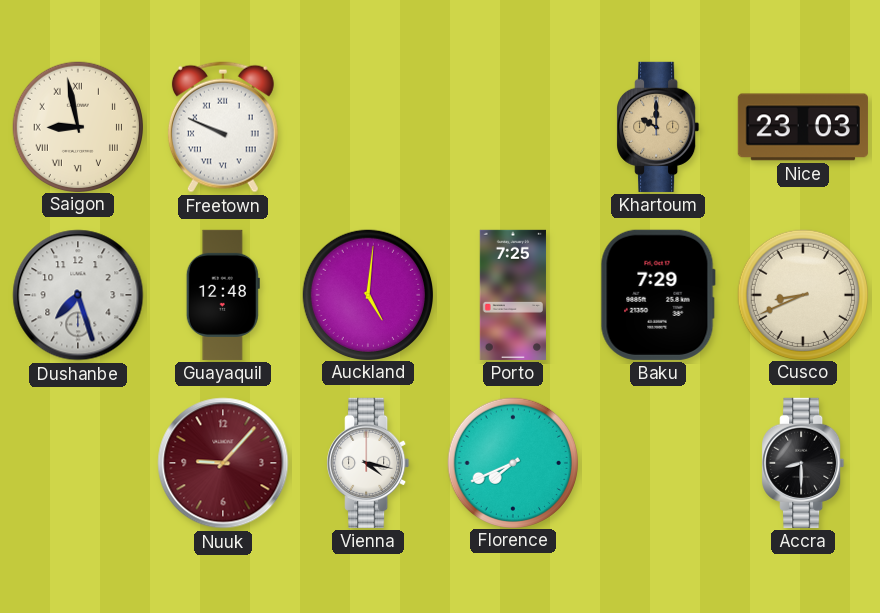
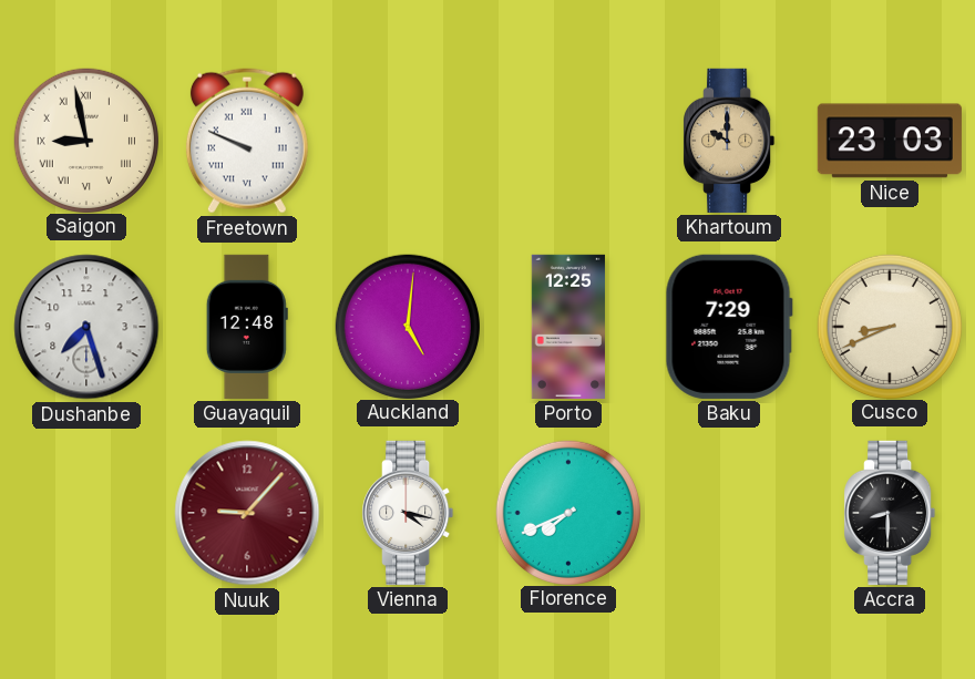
Porto: 7:25 -> 12:25
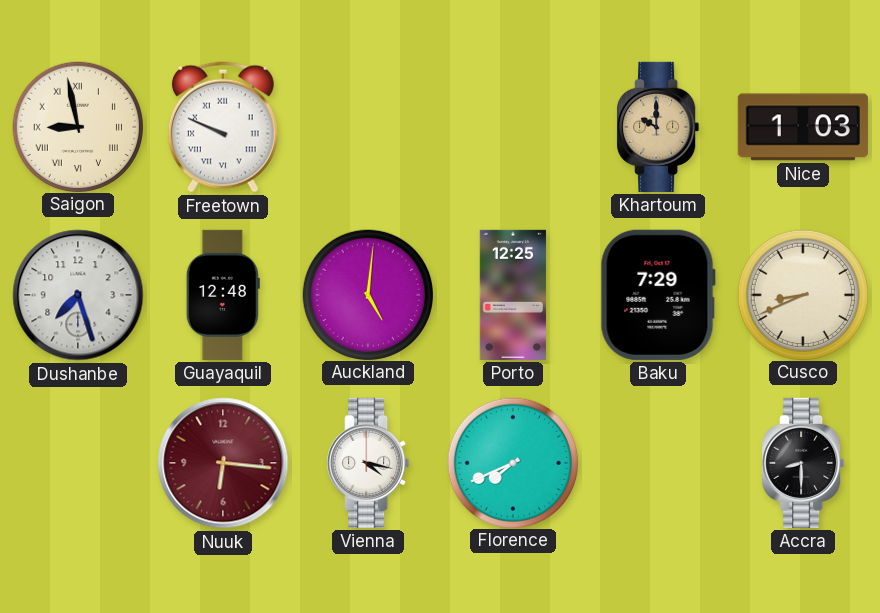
Nice: 23:03 -> 1:03
Nuuk: 9:07 -> 6:16
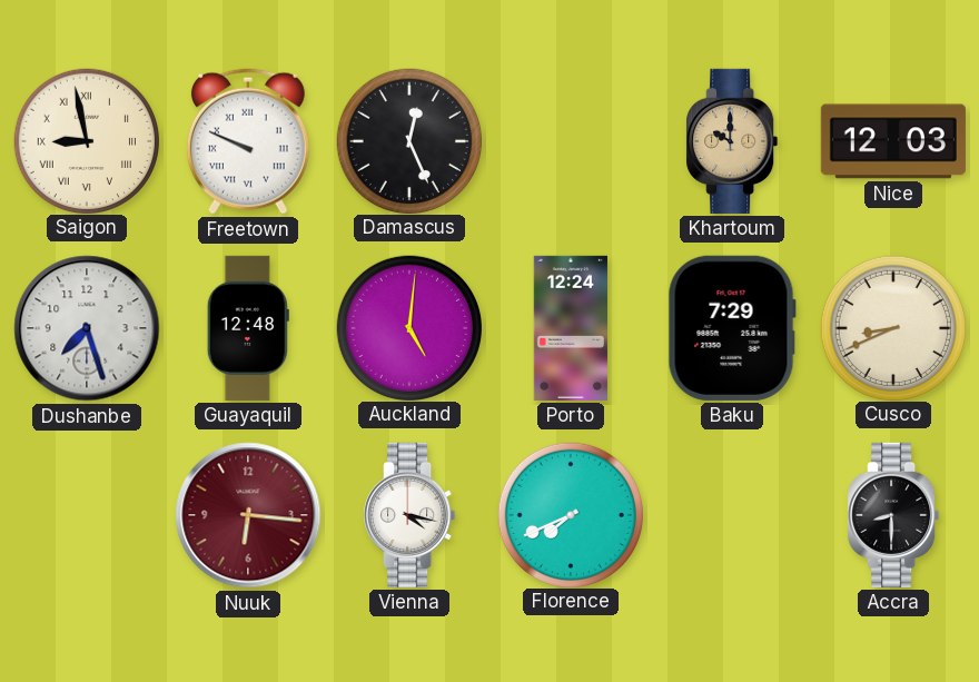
Damascus: none -> 12:26
Nice: 1:03 -> 12:03
Porto: 12:25 -> 12:24
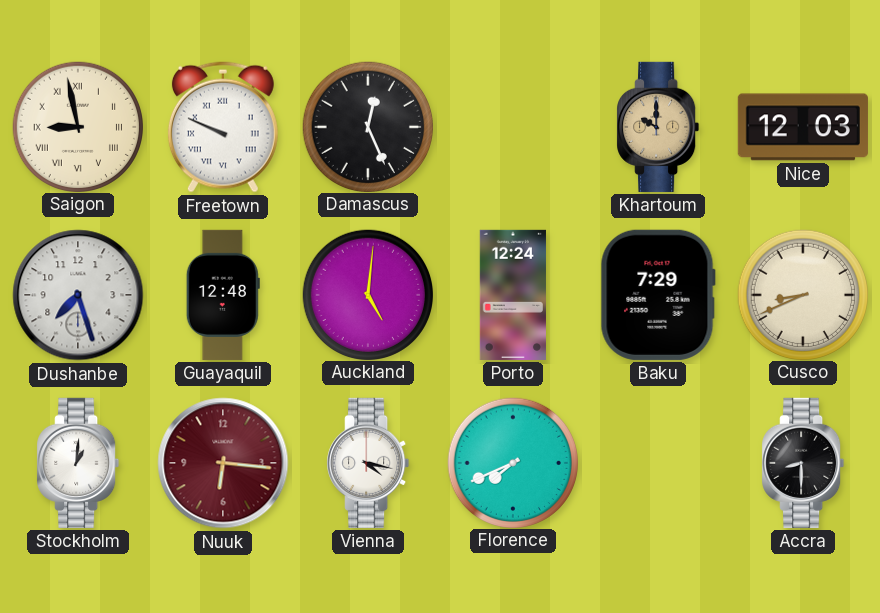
Stockholm: none -> 1:01
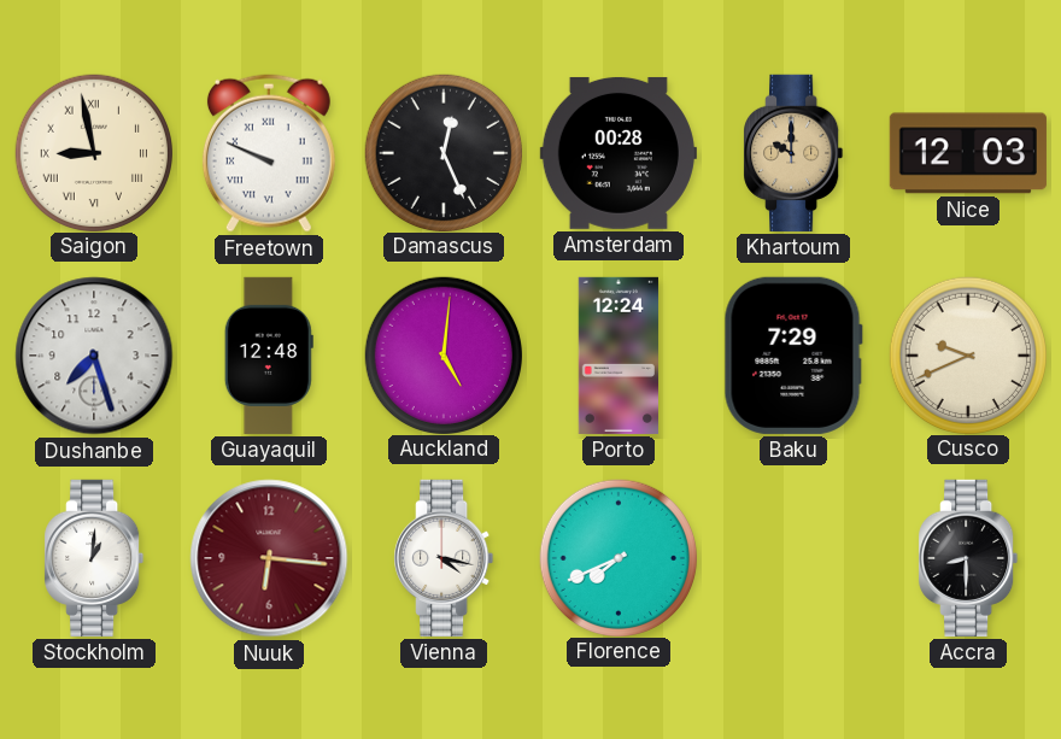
Amsterdam: none -> 00:28
Cusco: 8:41 -> 9:41
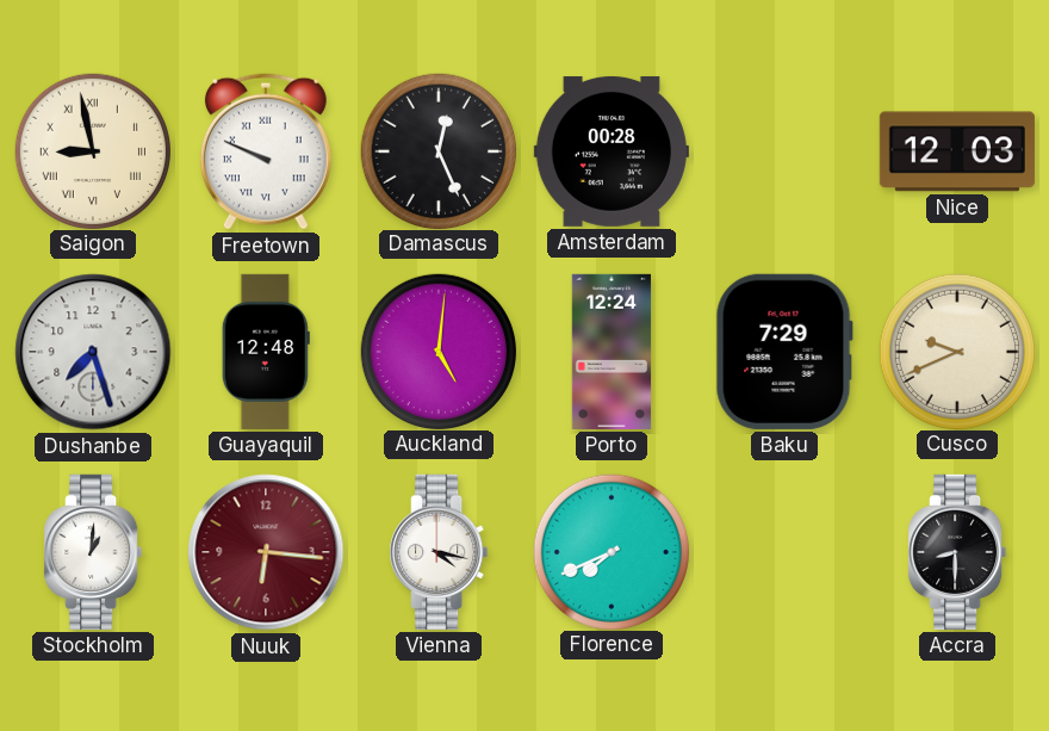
Khartoum: 10:00 -> none
